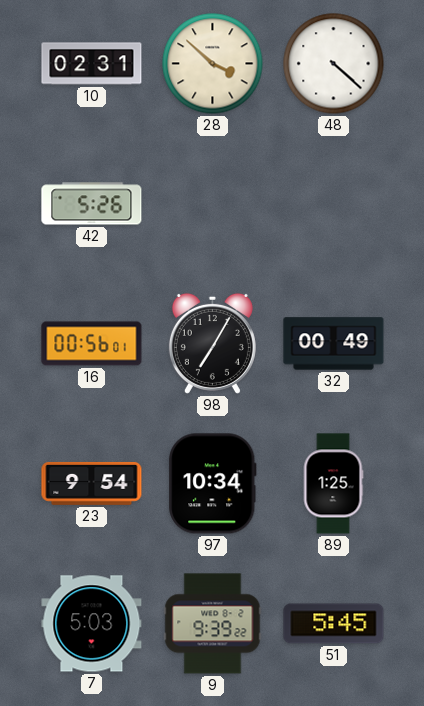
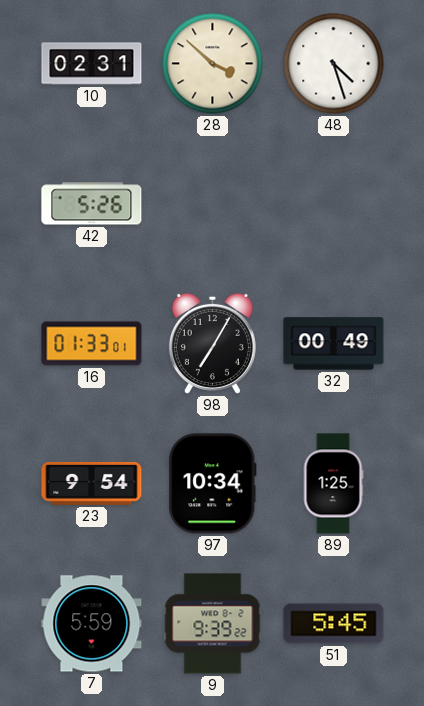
48: 4:22 -> 4:27
16: 00:56 -> 01:33
7: 5:03 -> 5:59
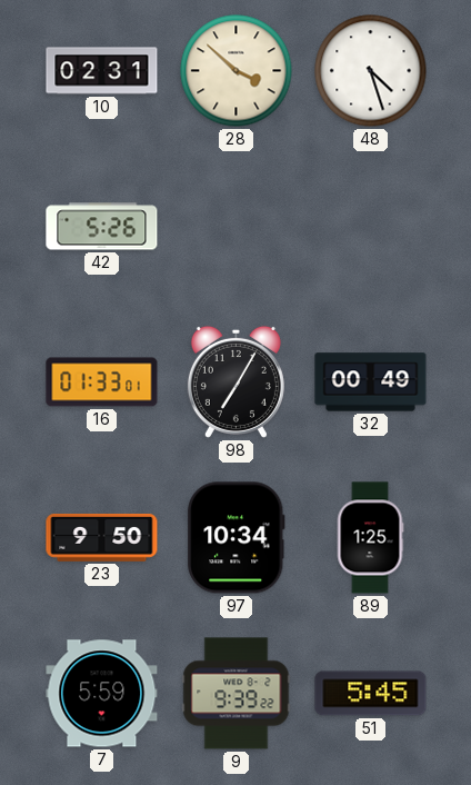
23: 9:54 -> 9:50
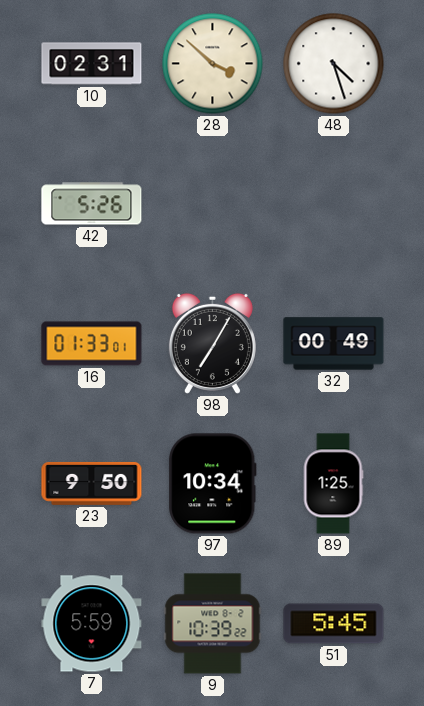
9: 9:39 -> 10:39
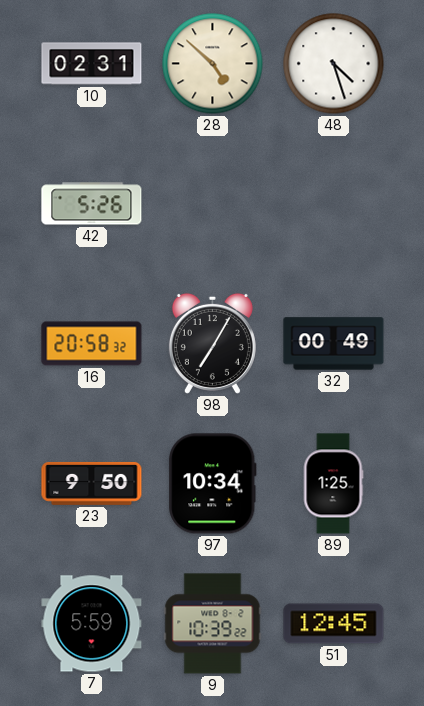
28: 3:52 -> 4:52
16: 01:33 -> 20:58
51: 5:45 -> 12:45
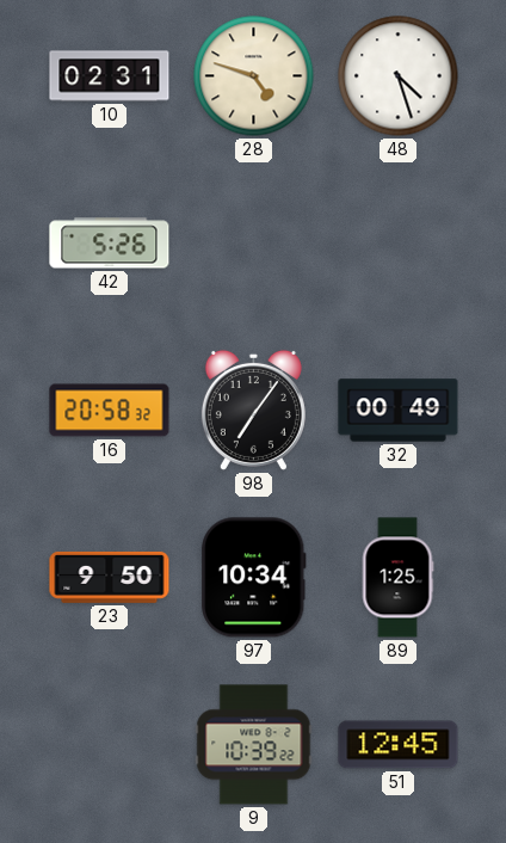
28: 4:52 -> 4:48
98: 7:05 -> 7:06
7: 5:59 -> none
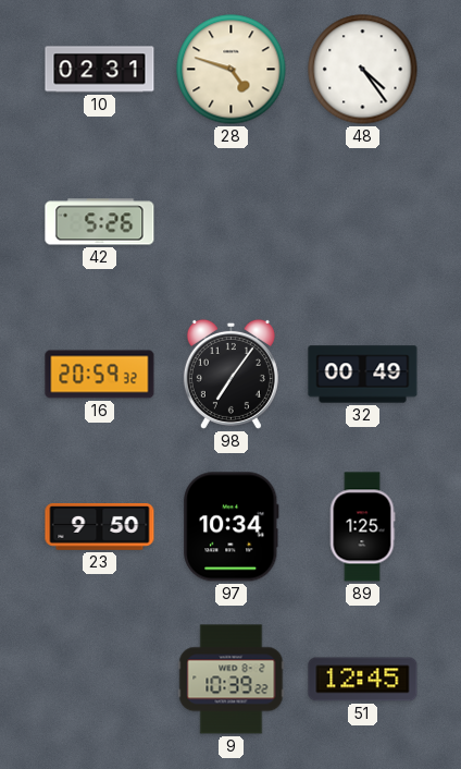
48: 4:27 -> 4:24
16: 20:58 -> 20:59
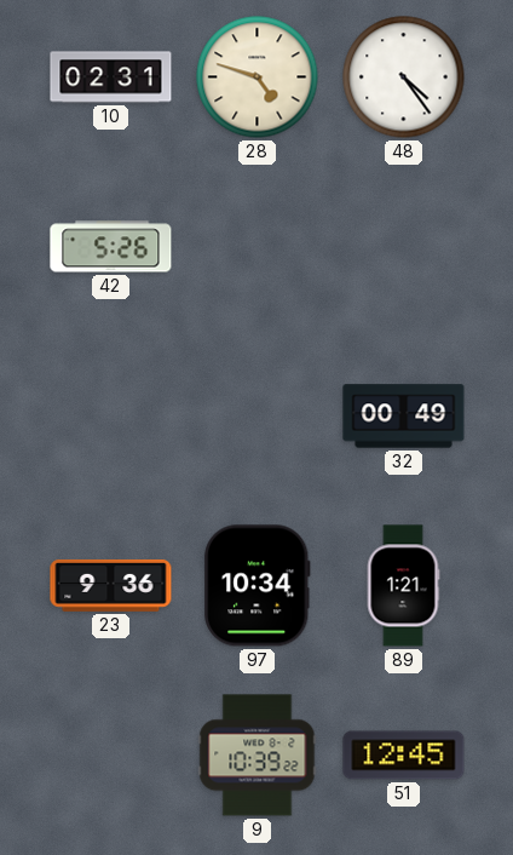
16: 20:59 -> none
98: 7:06 -> none
23: 9:50 -> 9:36
89: 1:25 -> 1:21
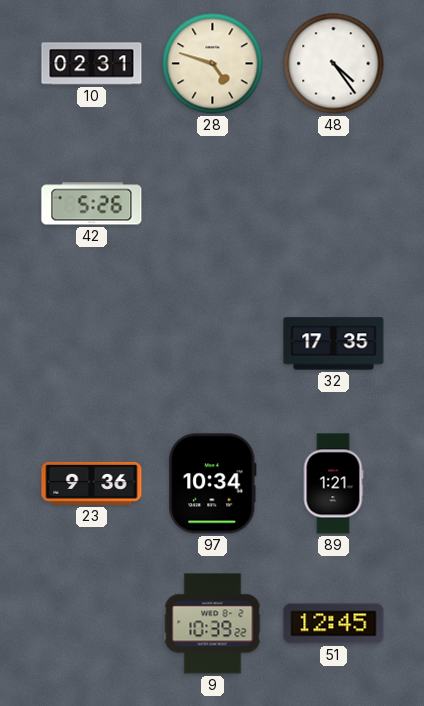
32: 00:49 -> 17:35
